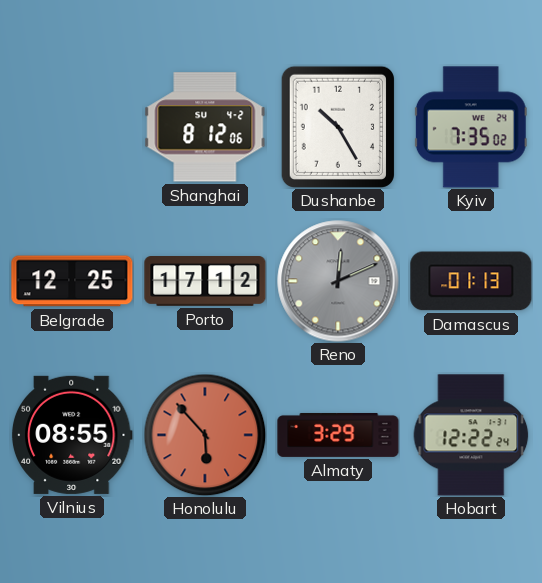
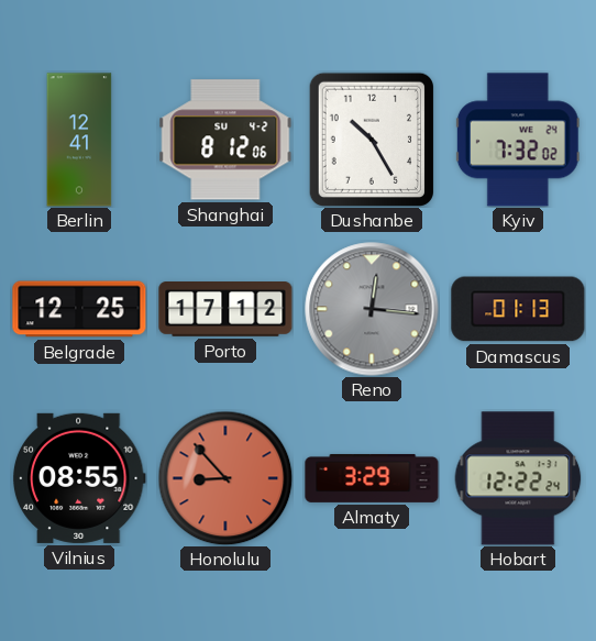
Berlin: none -> 12:41
Kyiv: 7:35 -> 7:32
Reno: 12:11 -> 12:16
Honolulu: 5:53 -> 8:53
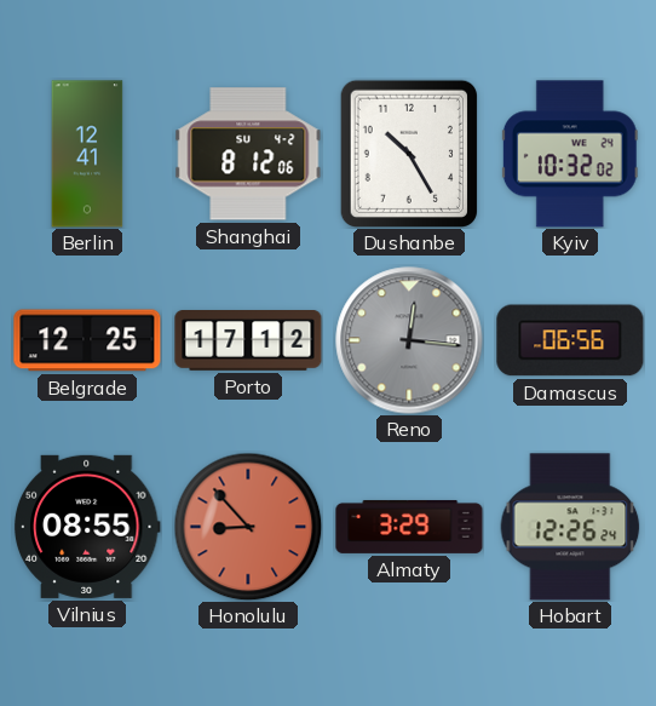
Kyiv: 7:32 -> 10:32
Damascus: 01:13 -> 06:56
Hobart: 12:22 -> 12:26
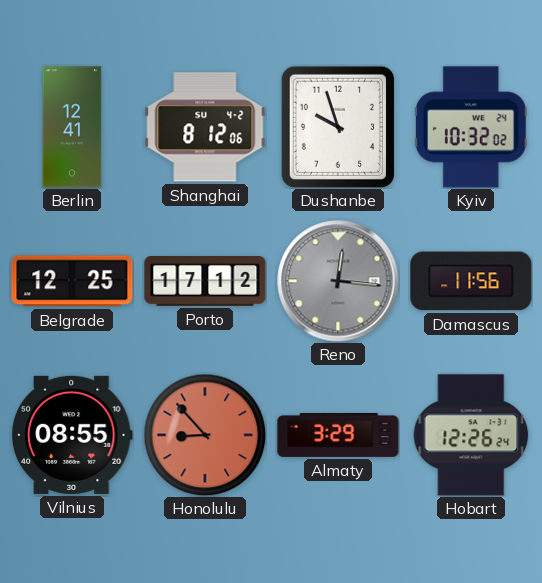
Dushanbe: 10:25 -> 9:57
Damascus: 06:56 -> 11:56
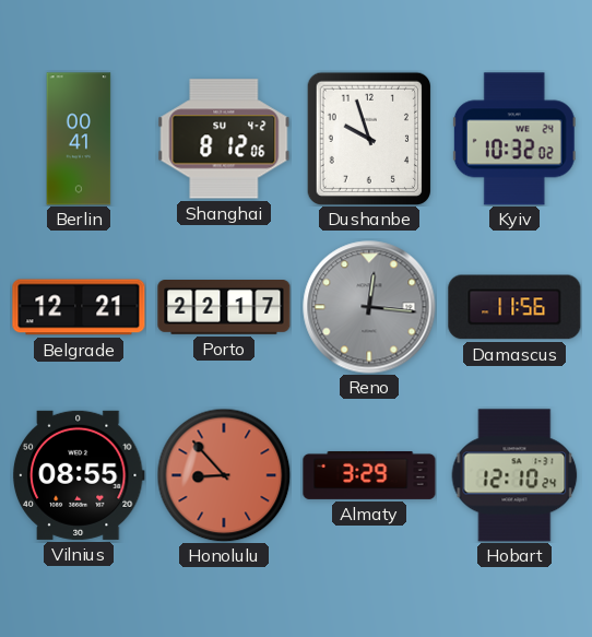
Berlin: 12:41 -> 00:41
Belgrade: 12:25 -> 12:21
Porto: 17:12 -> 22:17
Hobart: 12:26 -> 12:10
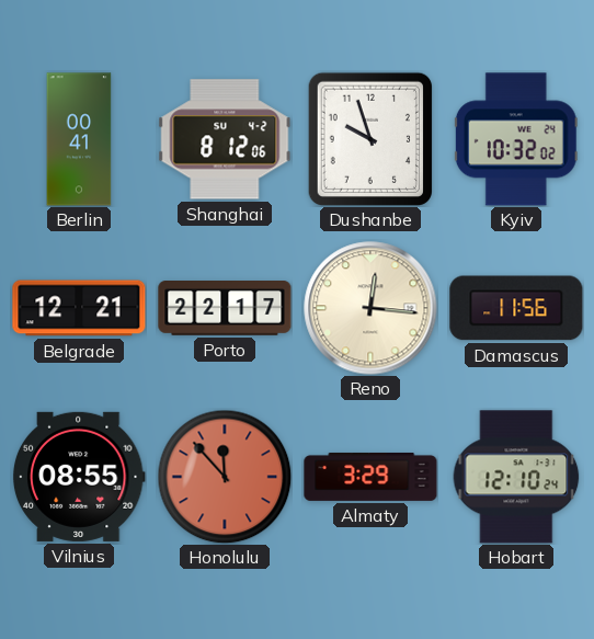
Reno dial: grey -> cream
Honolulu: 8:53 -> 11:53
